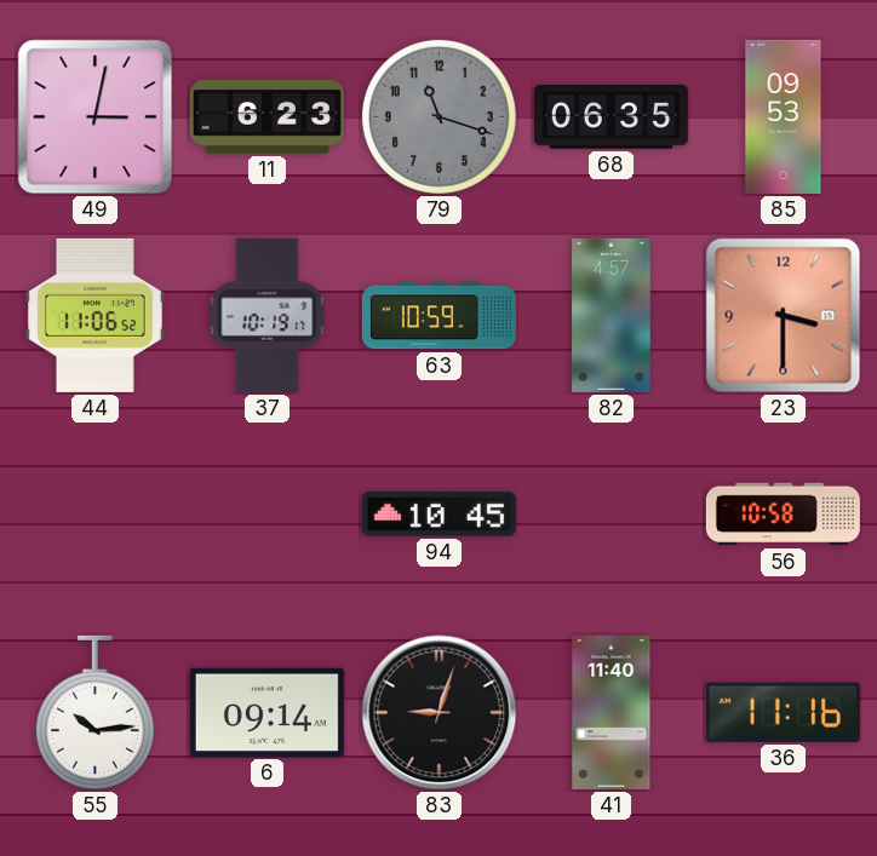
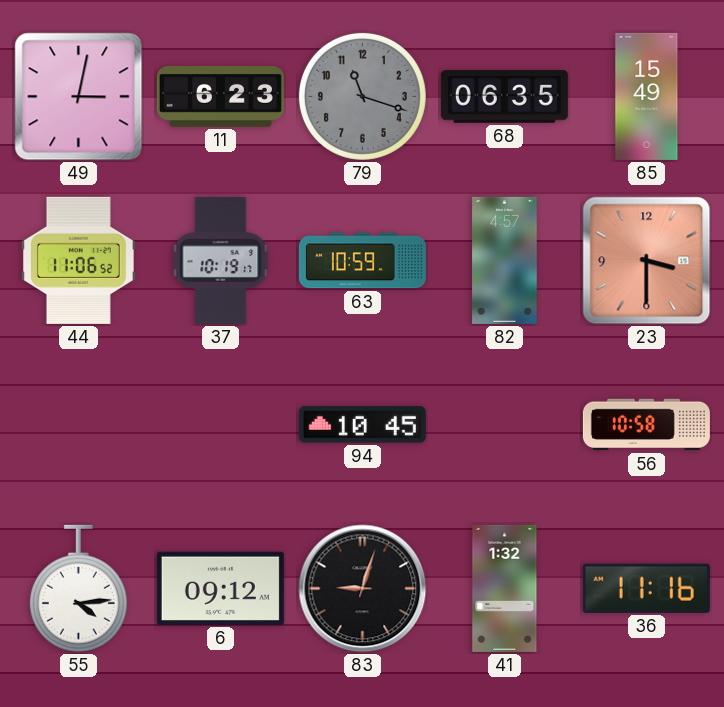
85: 09:53 -> 15:49
55: 10:14 -> 4:14
6: 09:14 -> 09:12
41: 11:40 -> 1:32
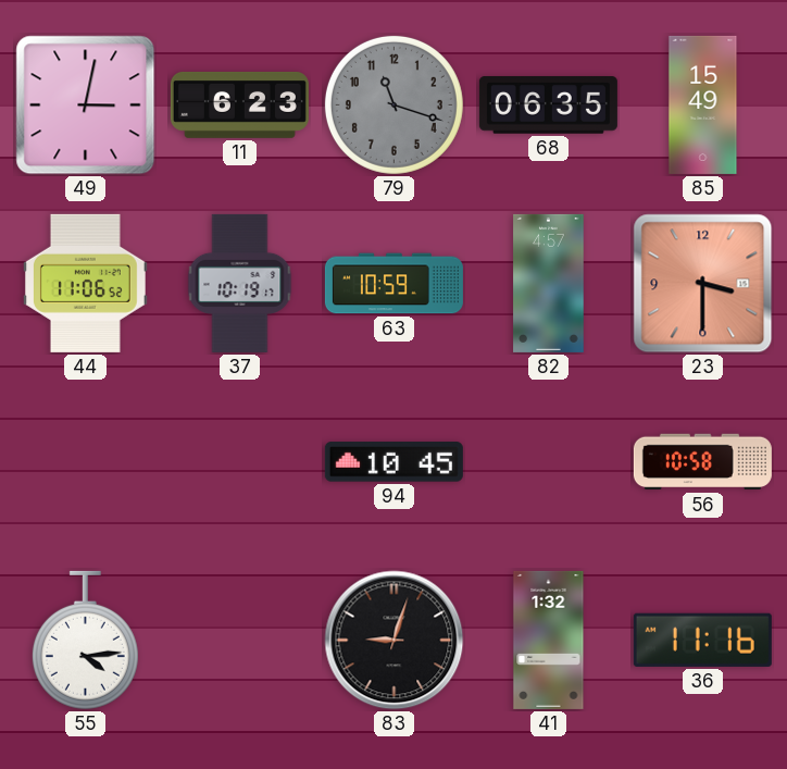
6: 09:12 -> none
